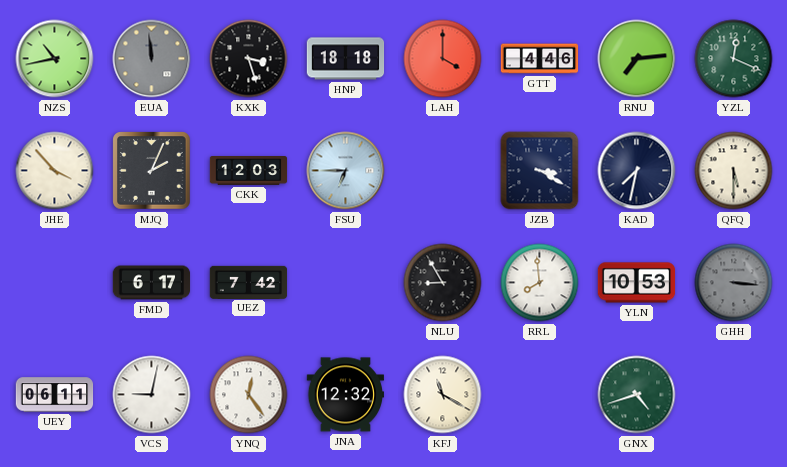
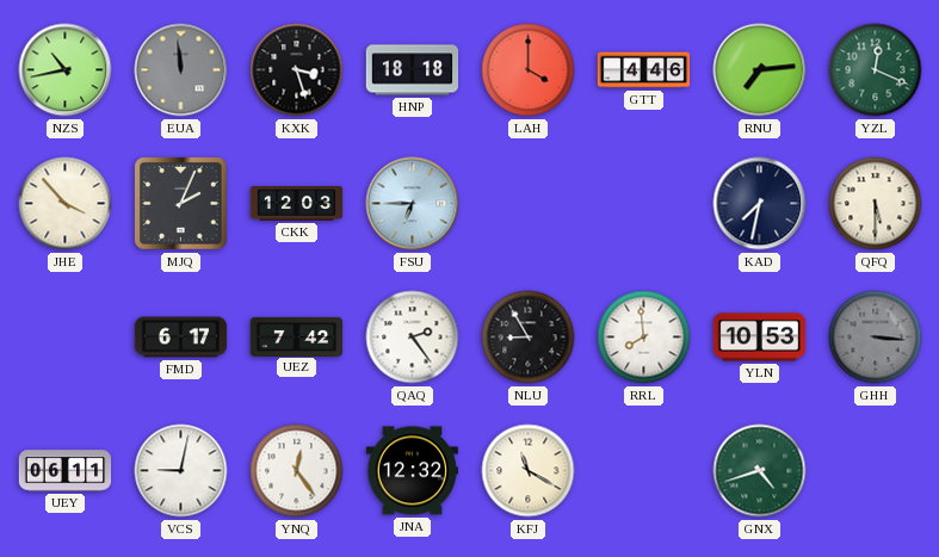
JZB: 3:20 -> none
QAQ: none -> 2:24
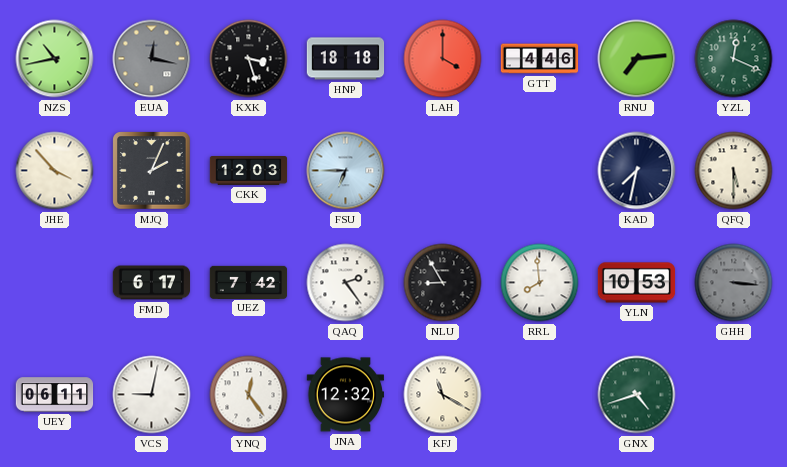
EUA: 11:59 -> 12:17
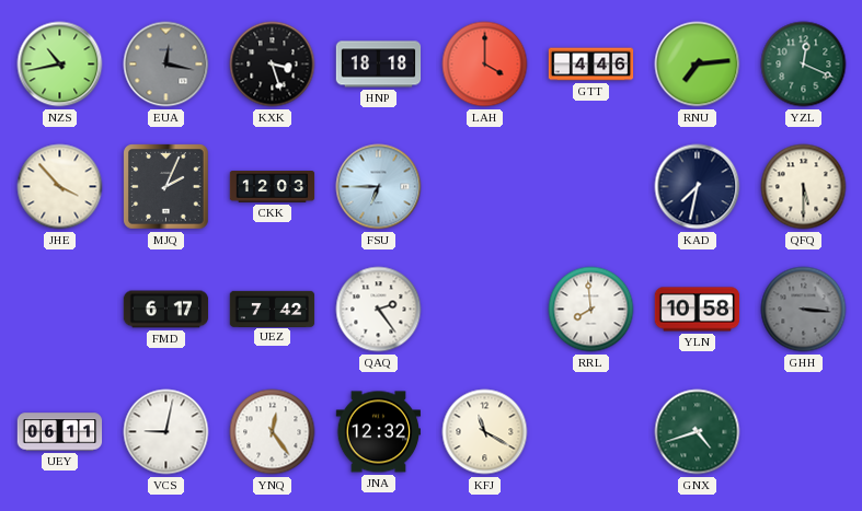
NLU: 8:55 -> none
YLN: 10:53 -> 10:58
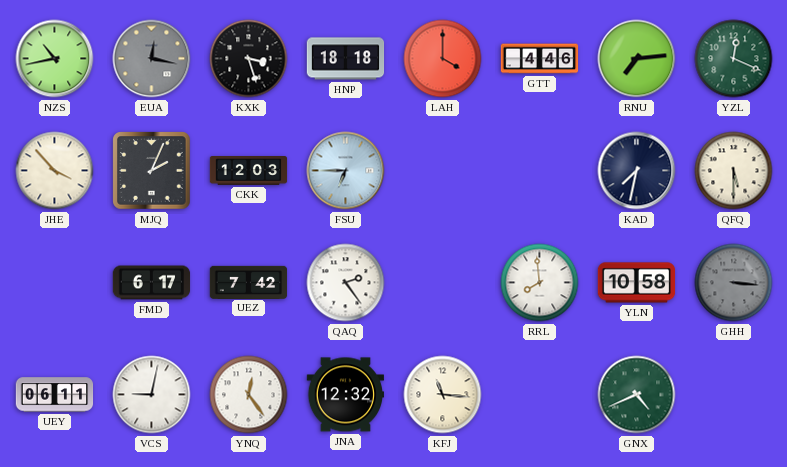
KFJ: 11:20 -> 11:16
GNX: 4:42 -> 4:41
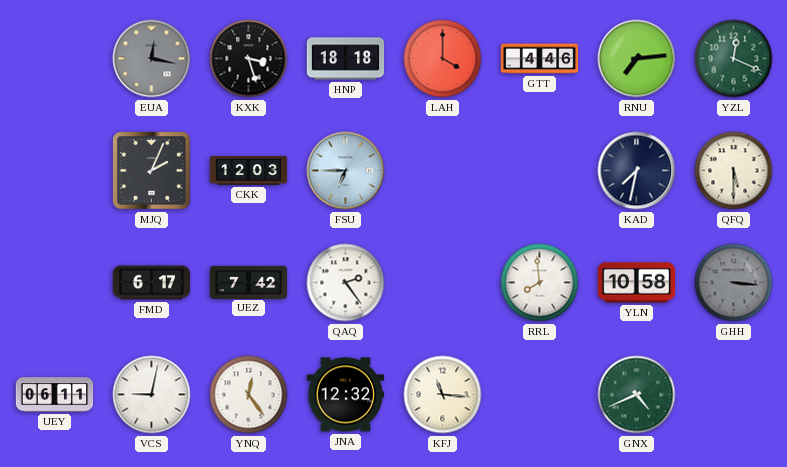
NZS: 10:43 -> none
JHE: 3:53 -> none
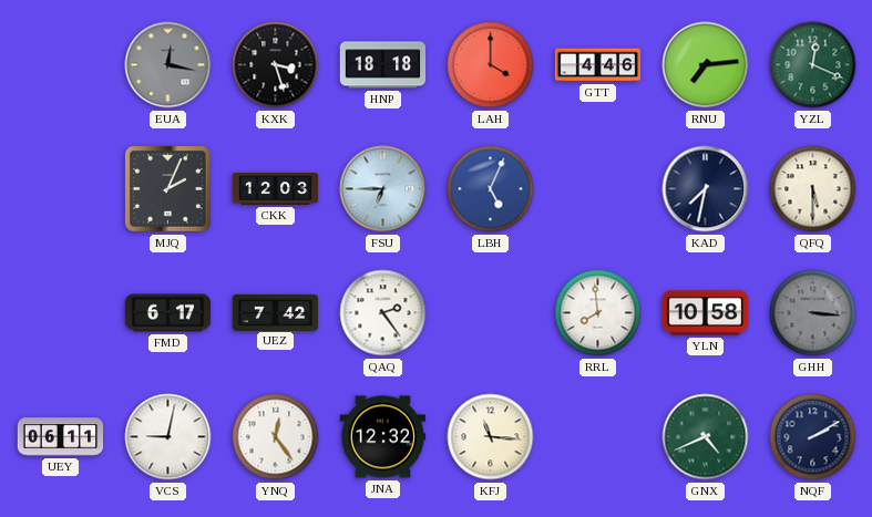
LBH: none -> 5:04
NQF: none -> 2:10
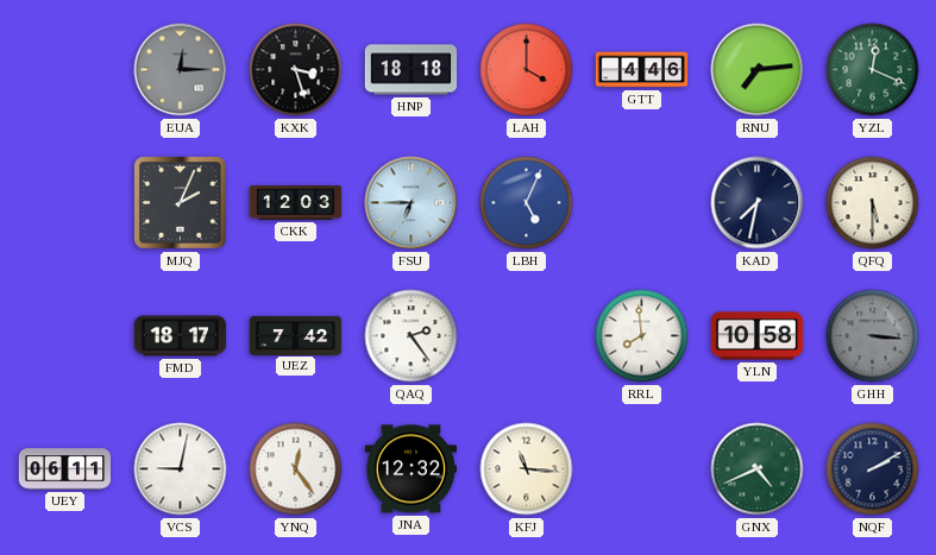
EUA: 12:17 -> 12:15
FMD: 6:17 -> 18:17
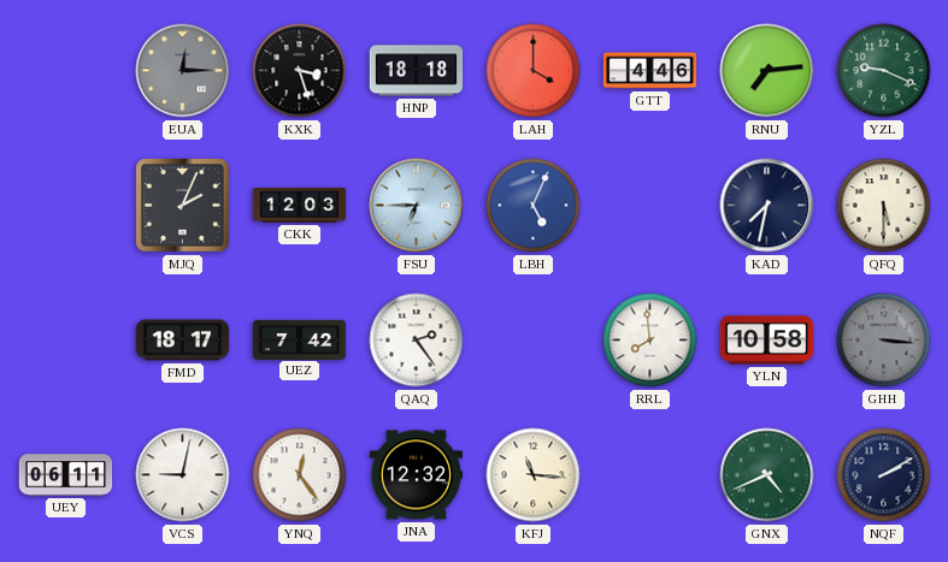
YZL: 12:19 -> 9:19
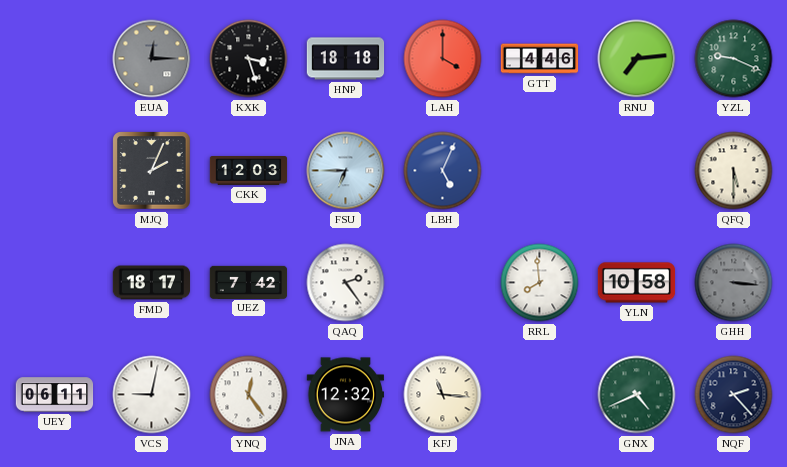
KAD: 7:32 -> none
NQF: 2:10 -> 2:23
